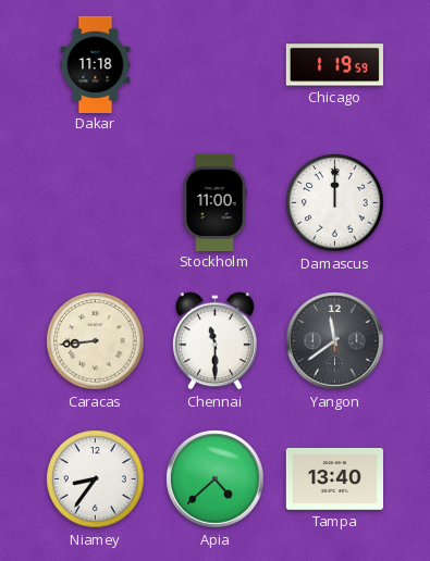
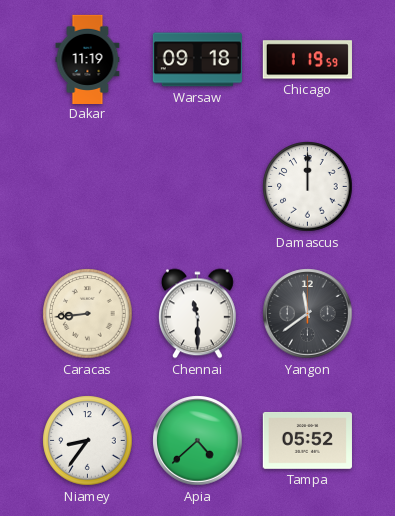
Dakar: 11:18 -> 11:19
Warsaw: none -> 09:18
Stockholm: 11:00 -> none
Tampa: 13:40 -> 05:52
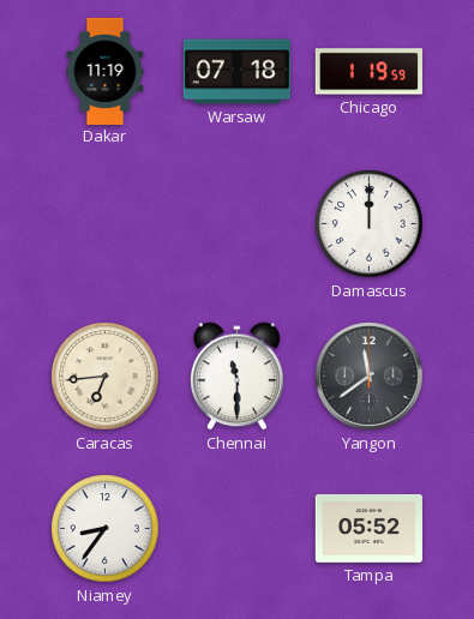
Warsaw: 09:18 -> 07:18
Caracas: 8:44 -> 6:44
Apia: 4:38 -> none
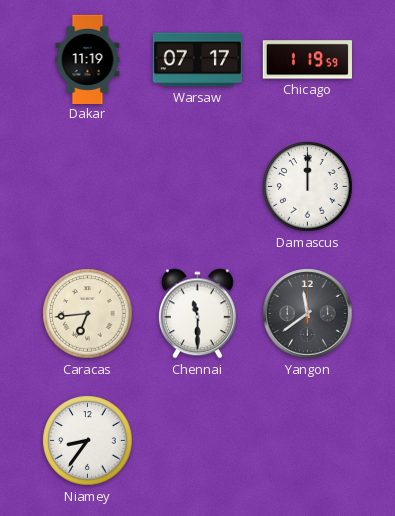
Warsaw: 07:18 -> 07:17
Tampa: 05:52 -> none
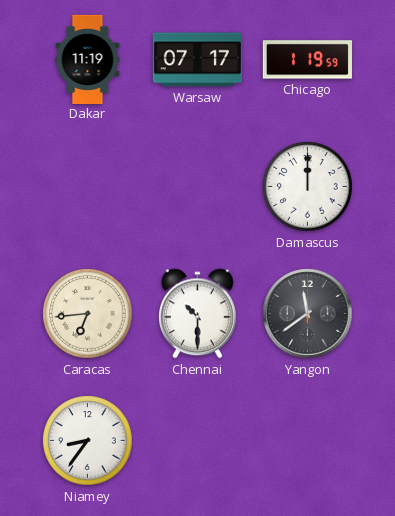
Chennai: 11:30 -> 10:30
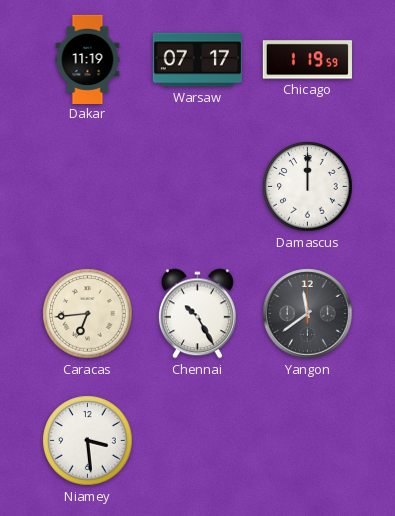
Chennai: 10:30 -> 10:25
Niamey: 8:36 -> 3:29
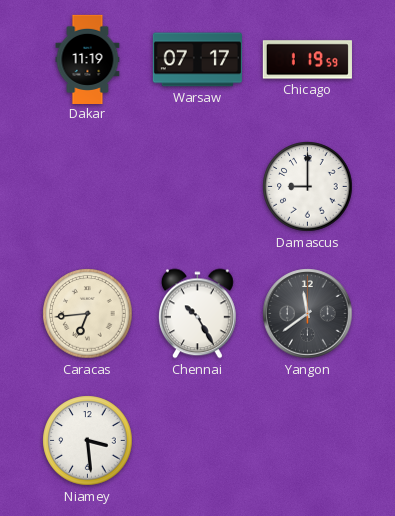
Damascus: 12:00 -> 9:00
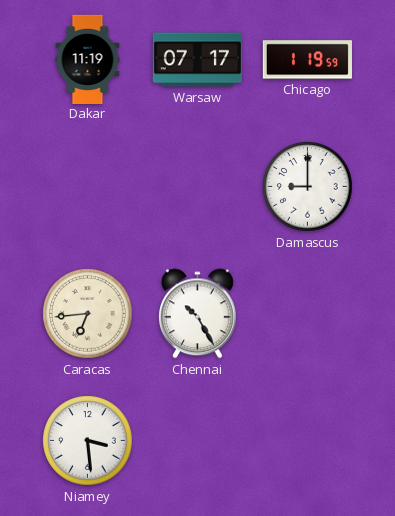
Yangon: 11:39 -> none
